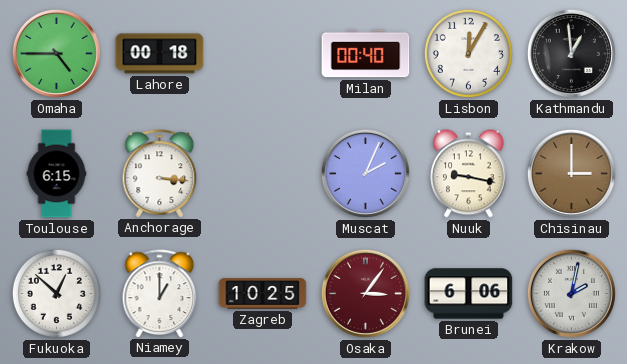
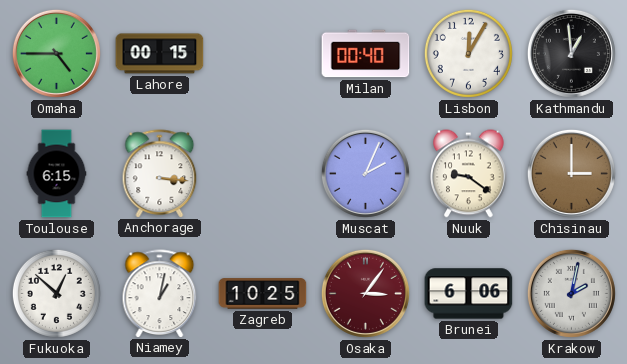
Lahore: 00:18 -> 00:15
Nuuk: 9:17 -> 9:21
Niamey: 1:00 -> 1:02
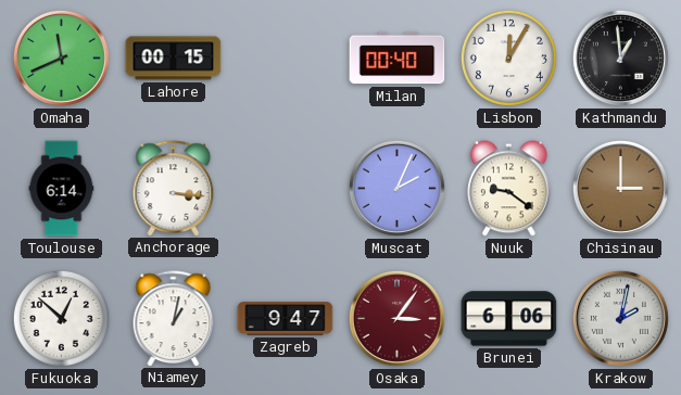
Omaha: 4:45 -> 11:41
Toulouse: 6:15 -> 6:14
Zagreb: 10:25 -> 9:47
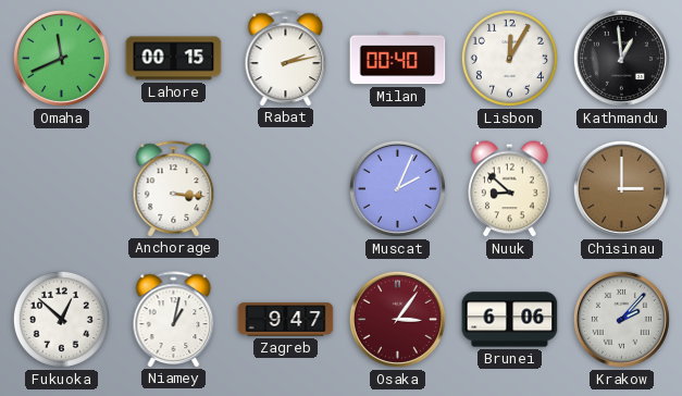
Rabat: none -> 2:13
Toulouse: 6:14 -> none
Nuuk: 9:21 -> 8:52
Krakow: 2:02 -> 2:07
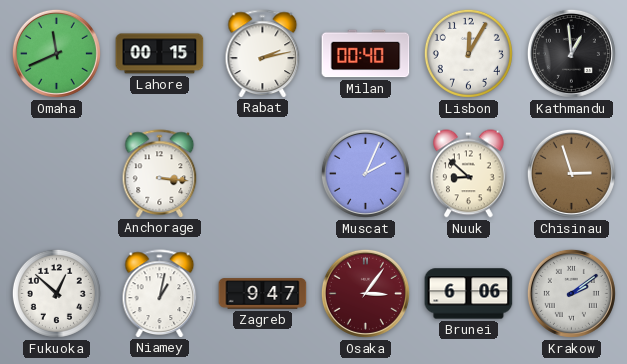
Chisinau: 3:00 -> 2:57
Krakow: 2:07 -> 2:09
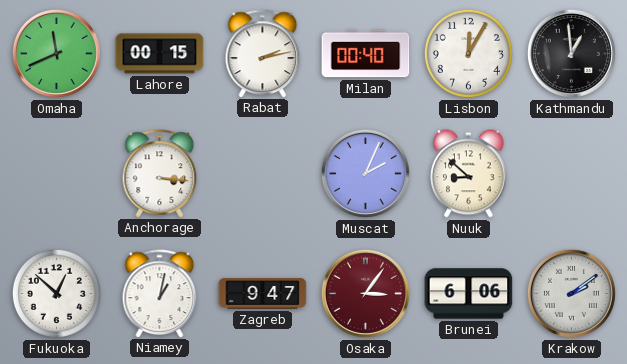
Chisinau: 2:57 -> none
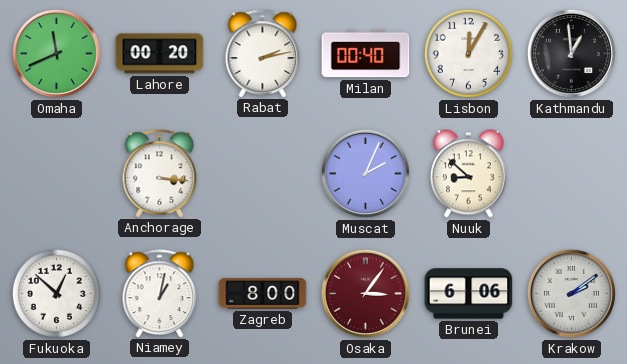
Lahore: 00:15 -> 00:20
Zagreb: 9:47 -> 8:00
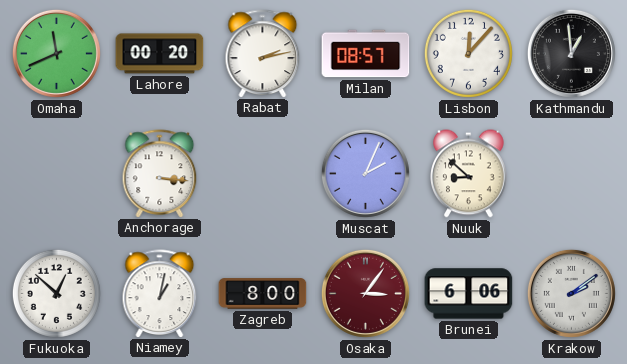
Milan: 00:40 -> 08:57
Lisbon: 12:05 -> 12:07
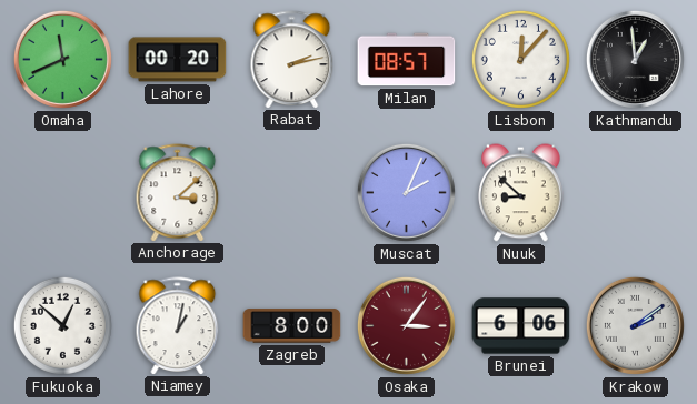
Anchorage: 3:16 -> 3:08
